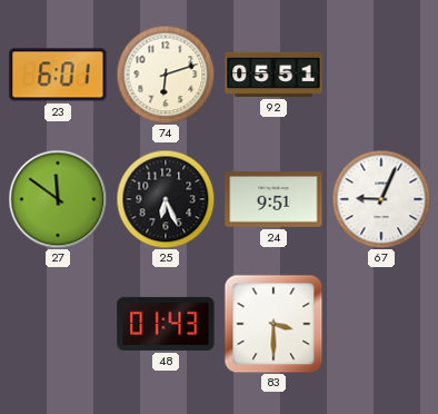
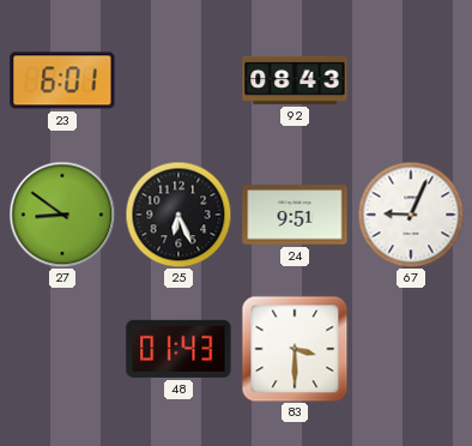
74: 6:12 -> none
92: 05:51 -> 08:43
27: 11:51 -> 8:51
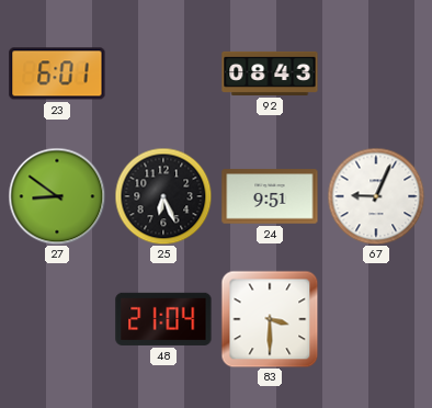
48: 01:43 -> 21:04
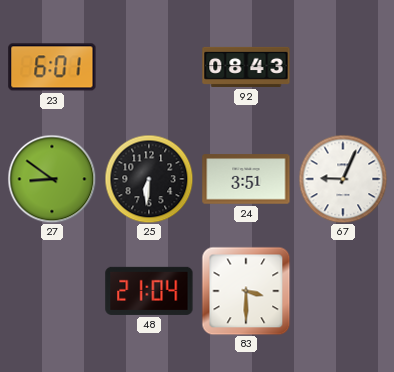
25: 6:26 -> 6:31
24: 9:51 -> 3:51
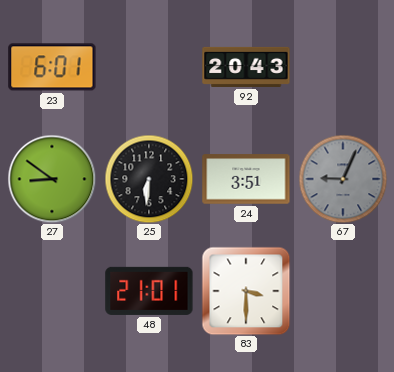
92: 08:43 -> 20:43
67 dial: white -> grey
48: 21:04 -> 21:01
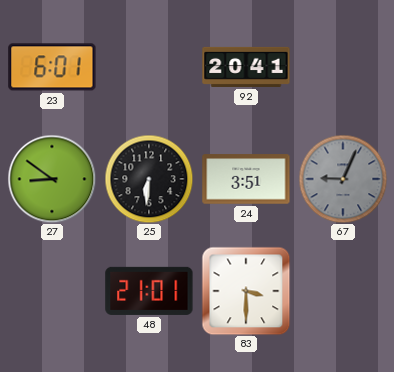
92: 20:43 -> 20:41
